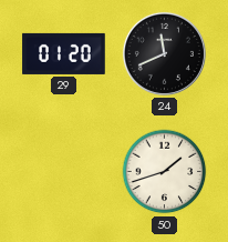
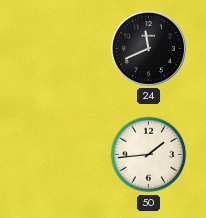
29: 01:20 -> none
50: 1:42 -> 1:44
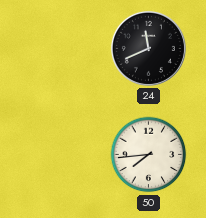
50: 1:44 -> 7:44
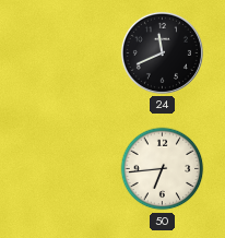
50: 7:44 -> 6:44
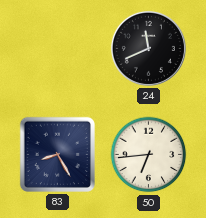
83: none -> 8:25
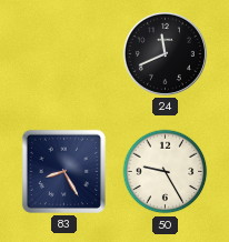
50: 6:44 -> 9:25
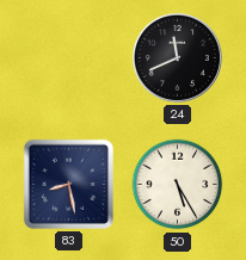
83: 8:25 -> 8:28
50: 9:25 -> 5:25
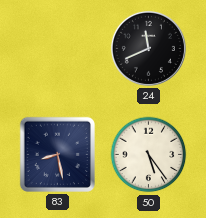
50: 5:25 -> 5:24
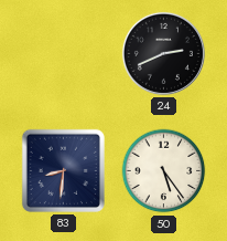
24: 11:41 -> 2:41
83: 8:28 -> 8:31
